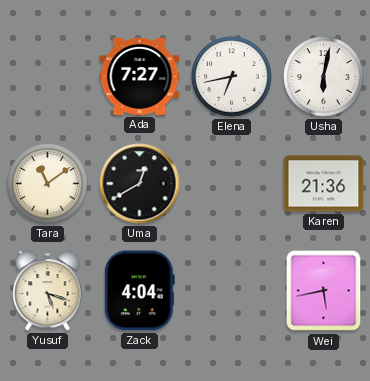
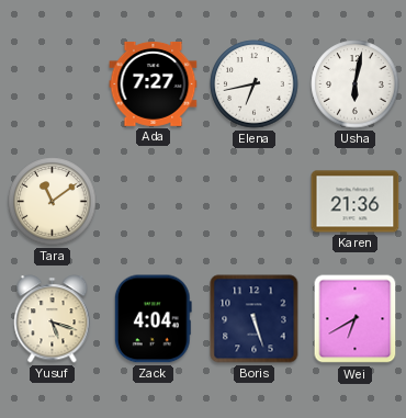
Uma: 12:40 -> none
Boris: none -> 5:27
Wei: 5:43 -> 6:40
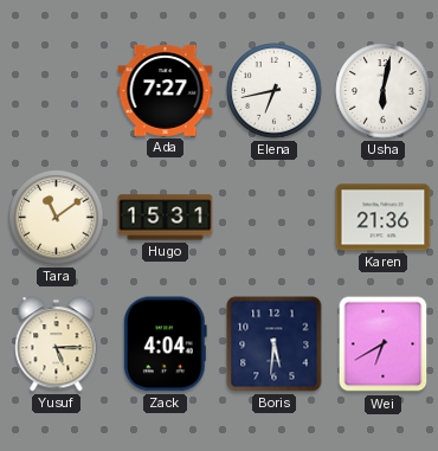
Hugo: none -> 15:31
Yusuf: 5:18 -> 5:15
Boris: 5:27 -> 5:31
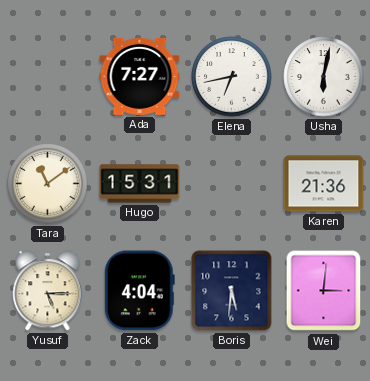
Wei: 6:40 -> 3:01
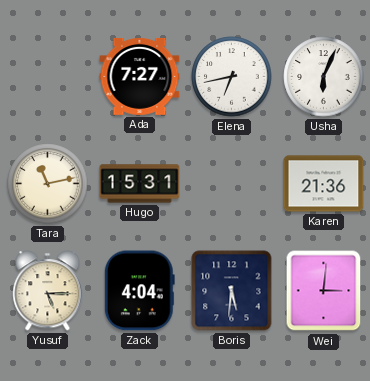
Usha: 6:02 -> 6:04
Tara: 11:09 -> 11:13
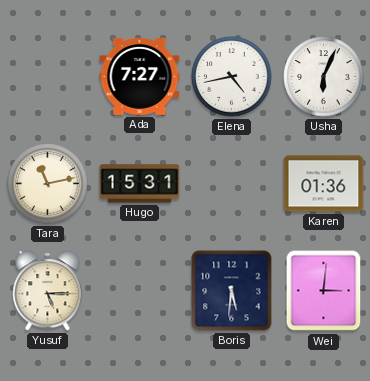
Elena: 6:43 -> 4:43
Karen: 21:36 -> 01:36
Zack: 4:04 -> none
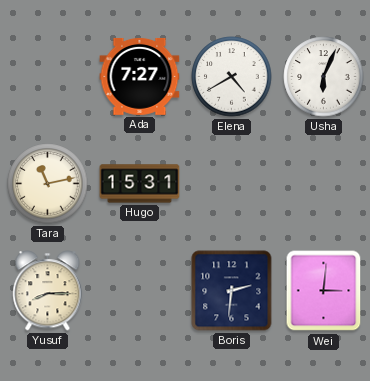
Elena: 4:43 -> 4:40
Karen: 01:36 -> none
Yusuf: 5:15 -> 8:15
Boris: 5:31 -> 2:31
